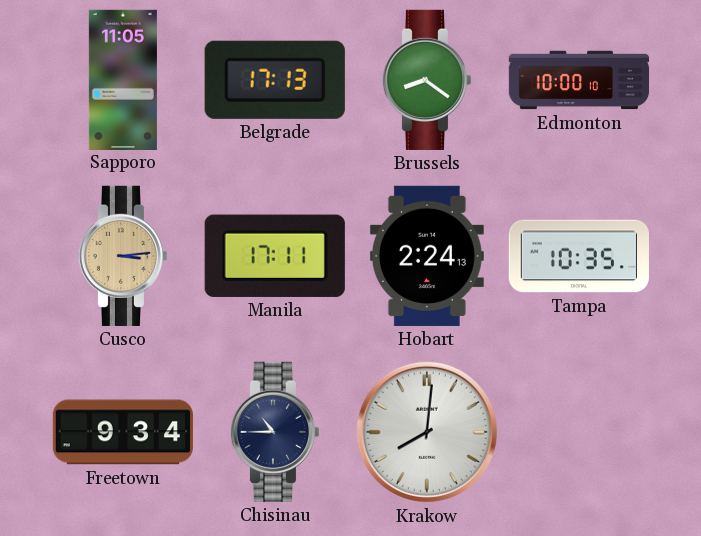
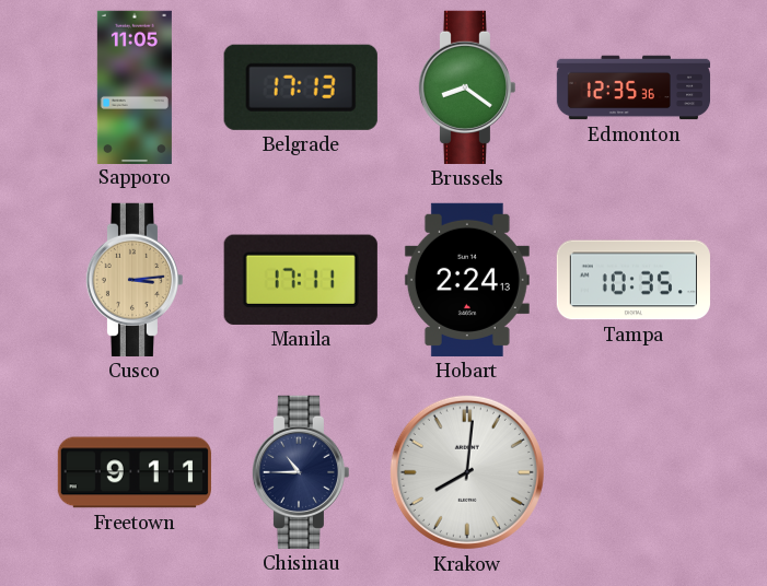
Edmonton: 10:00 -> 12:35
Freetown: 9:34 -> 9:11
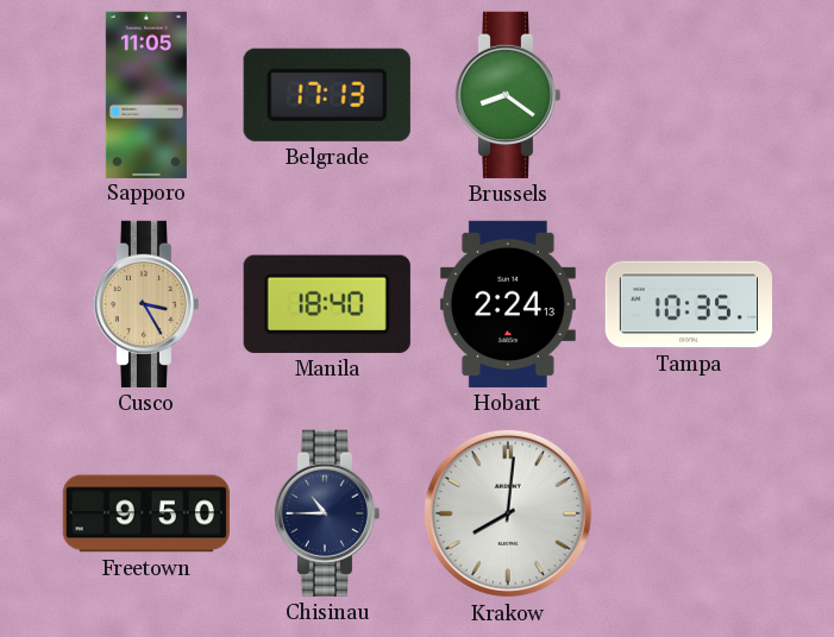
Edmonton: 12:35 -> none
Cusco: 3:14 -> 3:25
Manila: 17:11 -> 18:40
Freetown: 9:11 -> 9:50
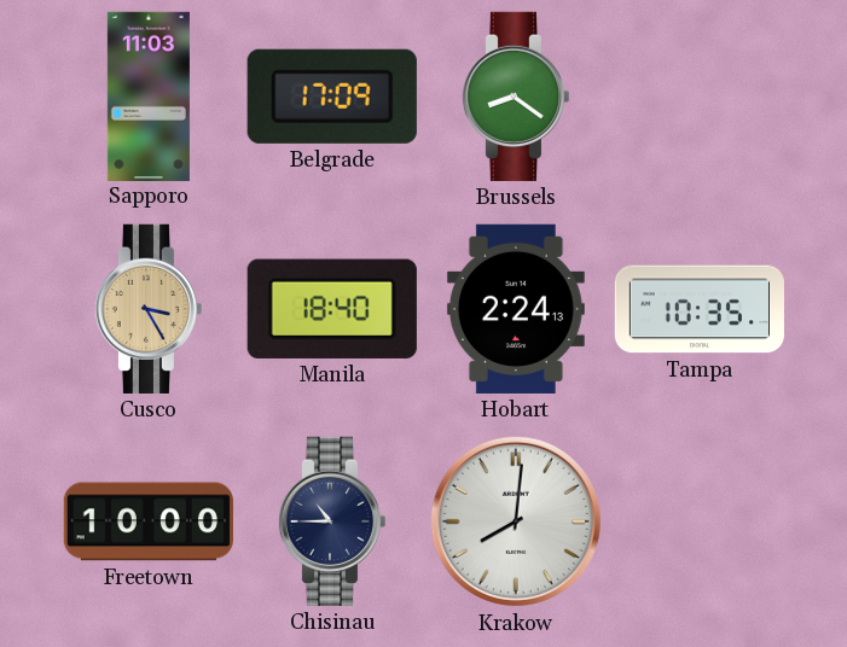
Sapporo: 11:05 -> 11:03
Belgrade: 17:13 -> 17:09
Freetown: 9:50 -> 10:00
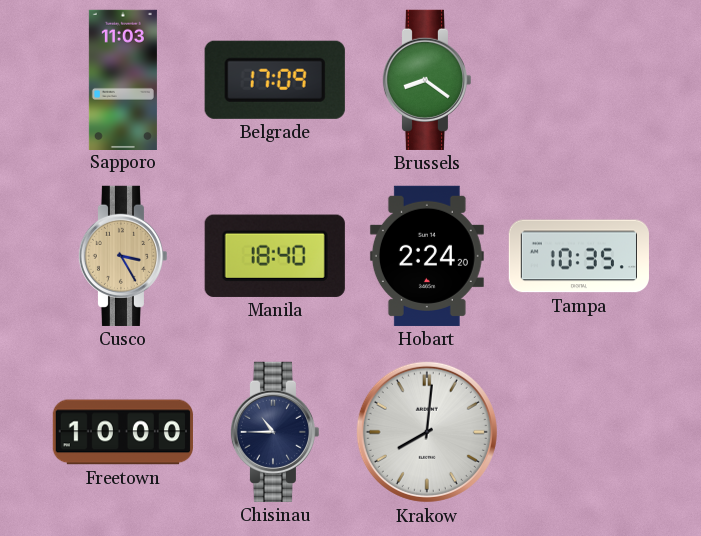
Hobart: 2:24:13 -> 2:24:20
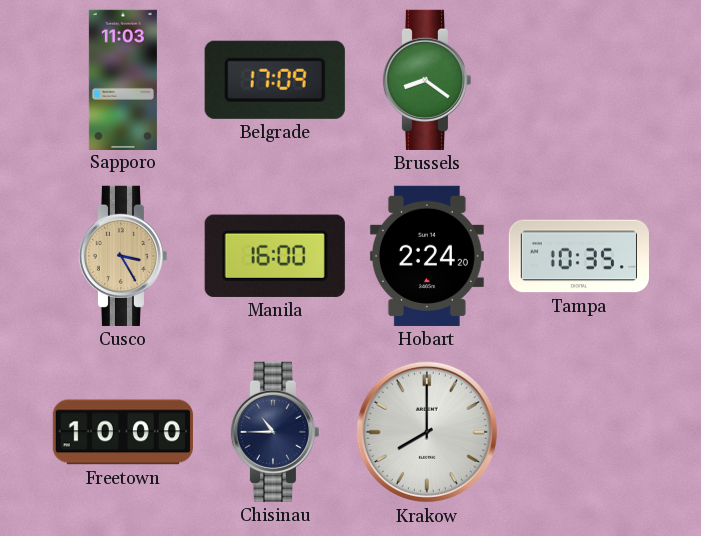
Manila: 18:40 -> 16:00
Krakow: 8:01 -> 8:00
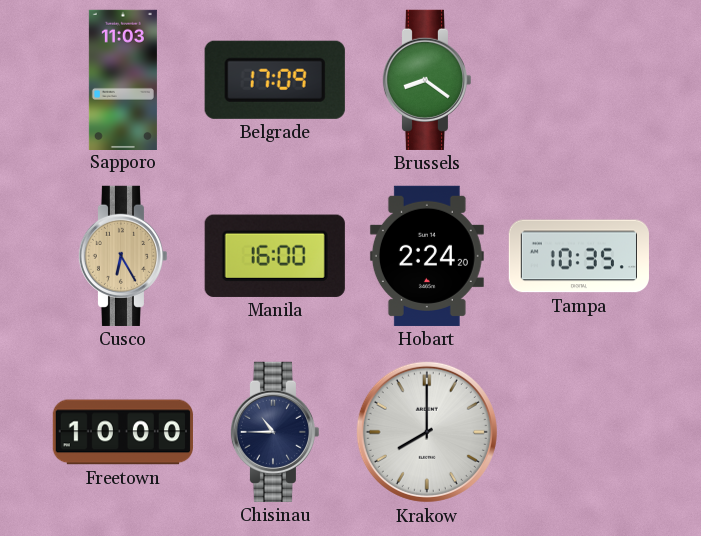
Cusco: 3:25 -> 6:25
